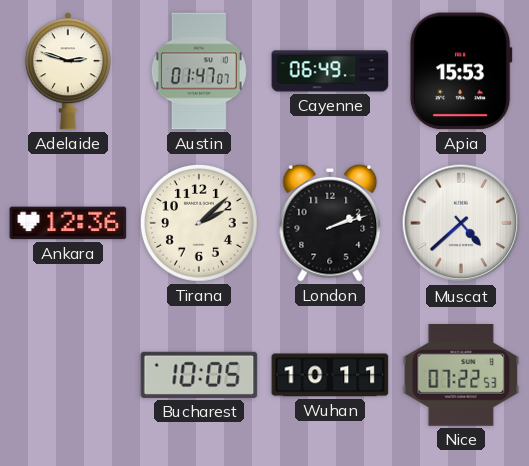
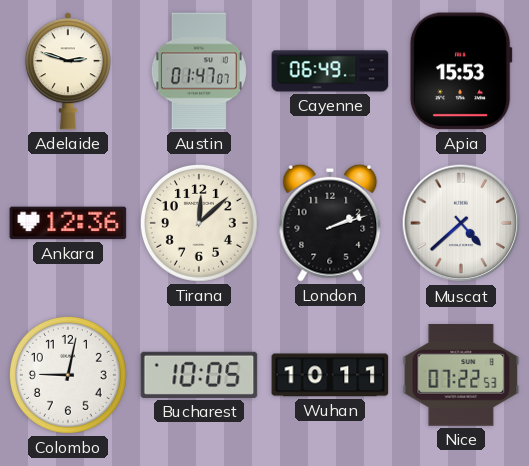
Tirana: 2:08 -> 12:08
Colombo: none -> 9:02
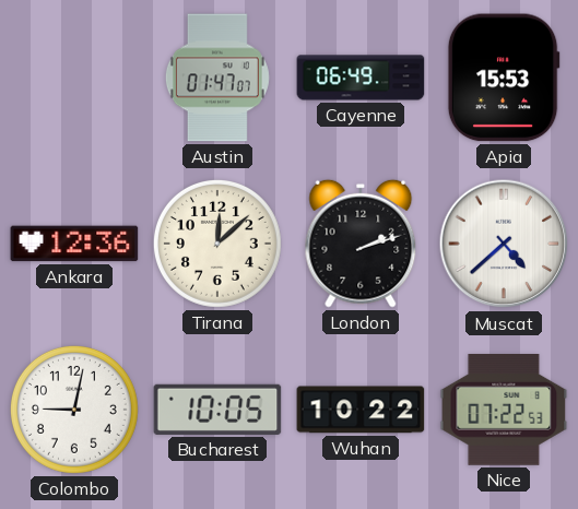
Adelaide: 2:48 -> none
Wuhan: 10:11 -> 10:22
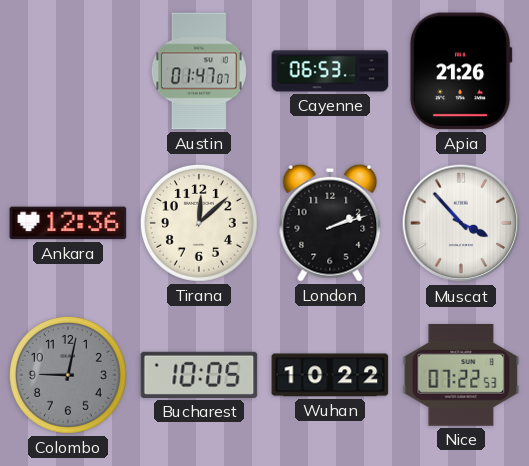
Cayenne: 06:49 -> 06:53
Apia: 15:53 -> 21:26
Muscat: 4:38 -> 3:53
Colombo dial: white -> grey
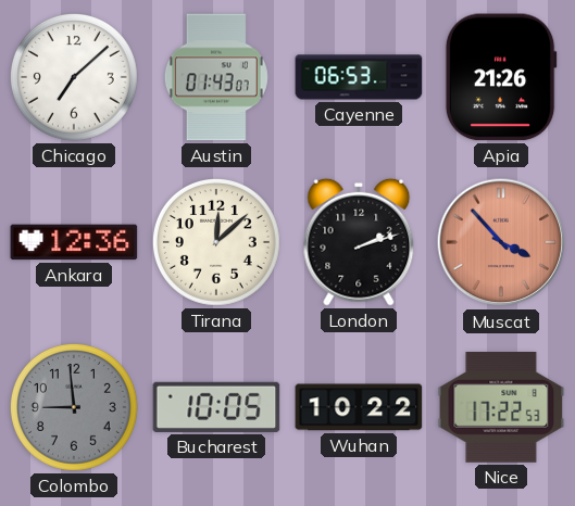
Chicago: none -> 7:08
Austin: 01:47 -> 01:43
Muscat dial: white -> salmon
Colombo: 9:02 -> 8:59
Nice: 07:22 -> 17:22
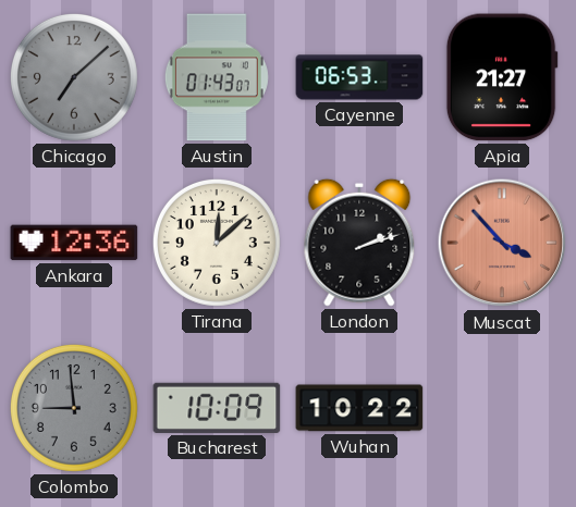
Chicago dial: white -> grey
Apia: 21:26 -> 21:27
Bucharest: 10:05 -> 10:09
Nice: 17:22 -> none
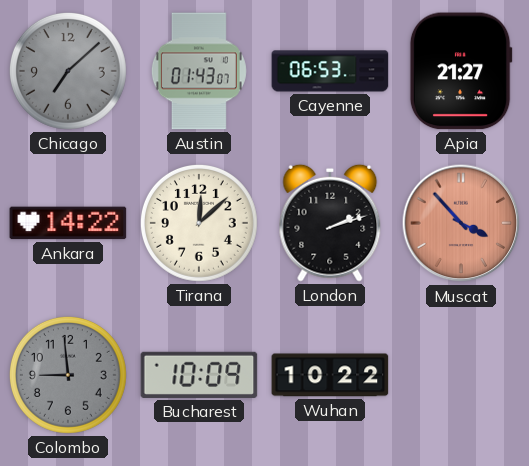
Ankara: 12:36 -> 14:22
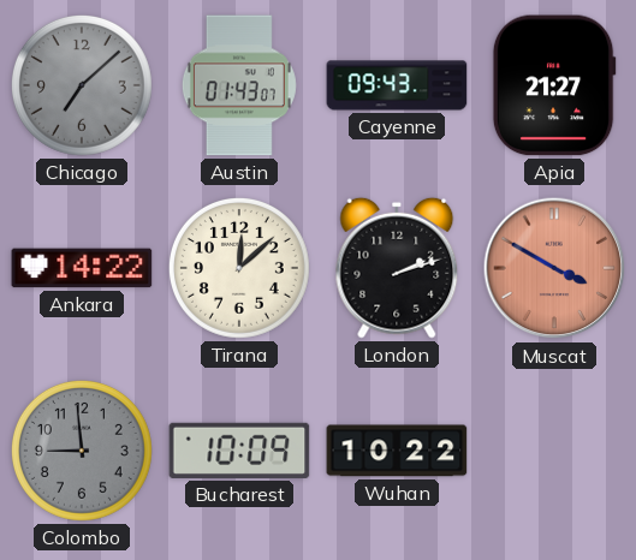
Cayenne: 06:53 -> 09:43
Muscat: 3:53 -> 3:50
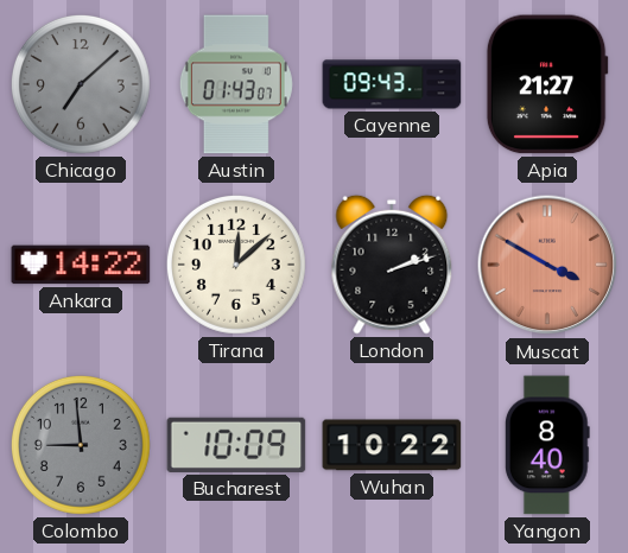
Yangon: none -> 8:40
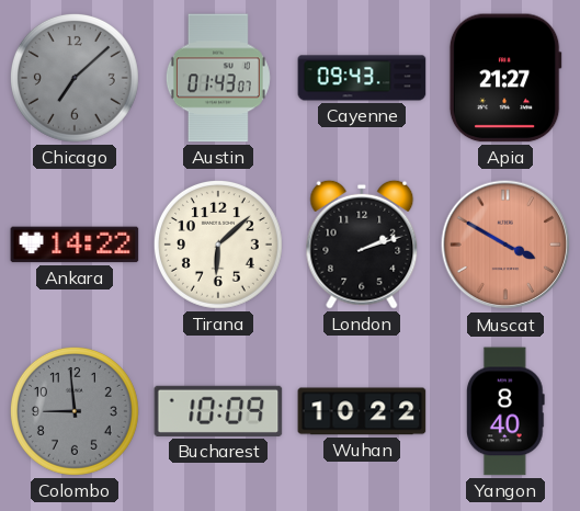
Tirana: 12:08 -> 6:08
